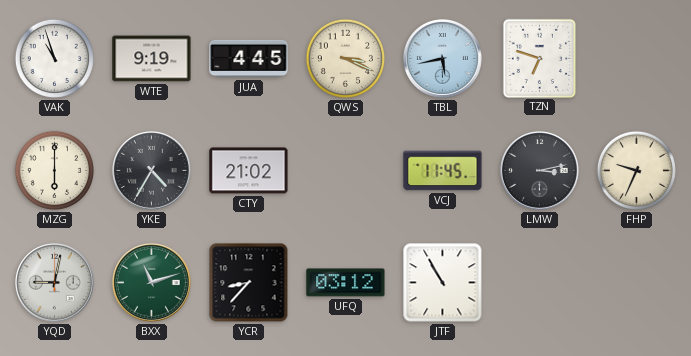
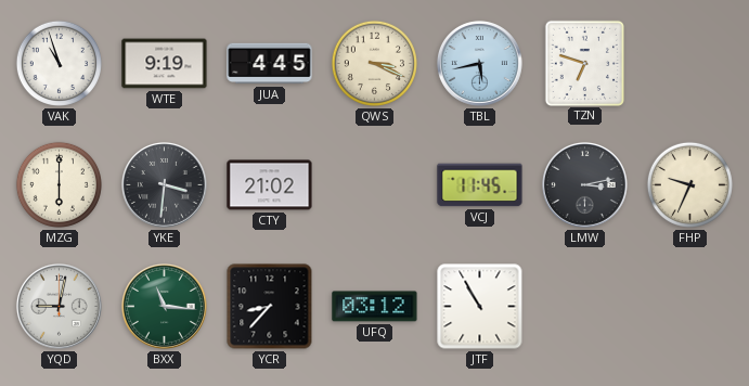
YKE: 4:35 -> 3:31
BXX: 11:12 -> 11:16
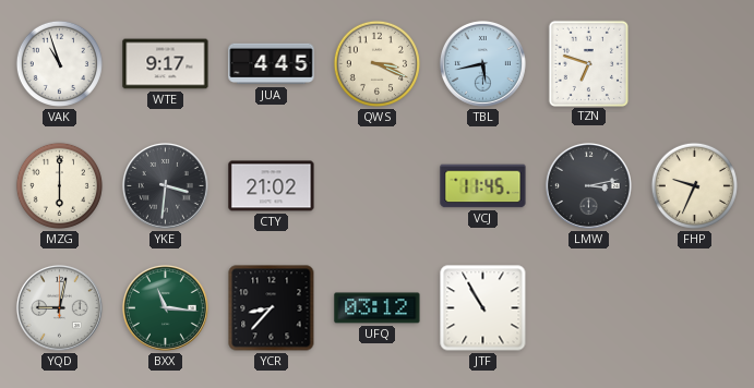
WTE: 9:19 -> 9:17
